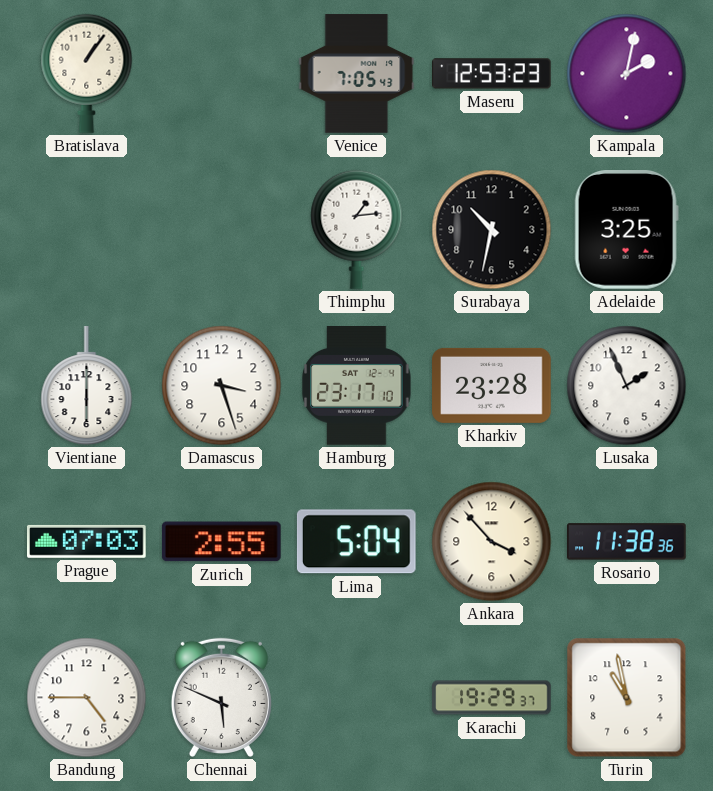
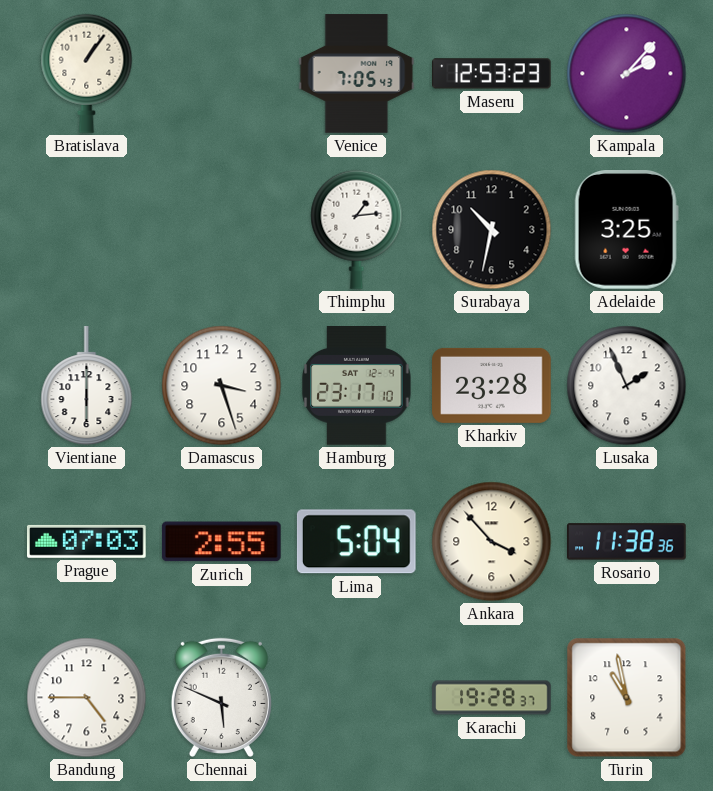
Kampala: 2:02 -> 2:07
Karachi: 19:29 -> 19:28
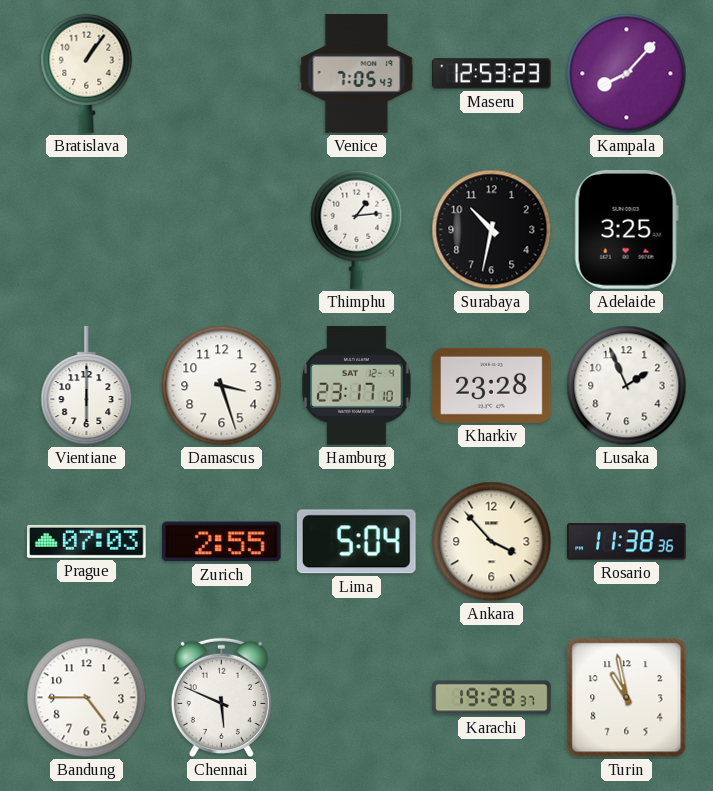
Kampala: 2:07 -> 8:07
